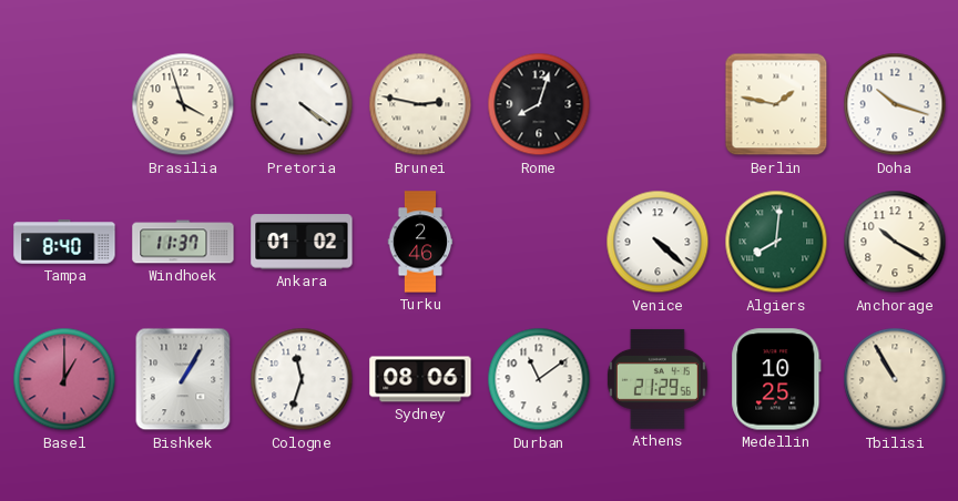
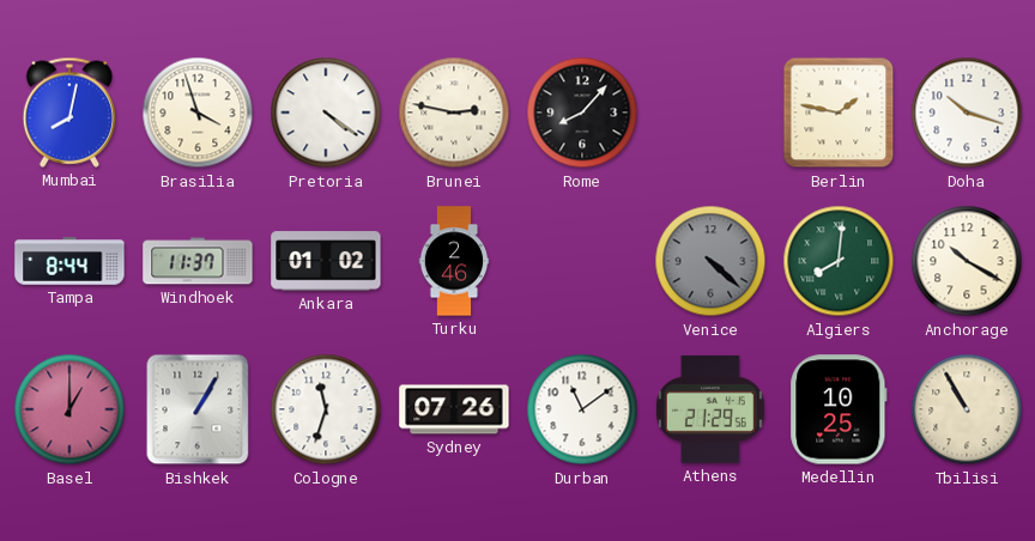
Mumbai: none -> 8:02
Rome: 8:03 -> 8:07
Tampa: 8:40 -> 8:44
Venice dial: white -> grey
Sydney: 08:06 -> 07:26
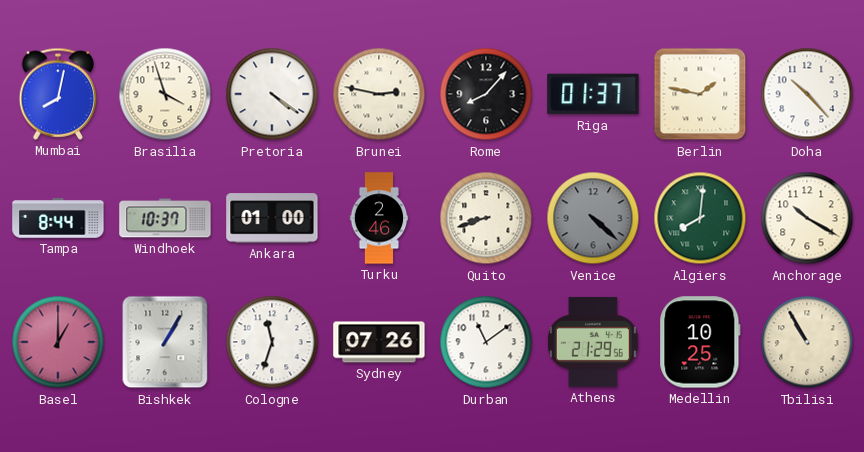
Riga: none -> 01:37
Doha: 10:18 -> 10:23
Windhoek: 11:37 -> 10:37
Ankara: 01:02 -> 01:00
Quito: none -> 8:42
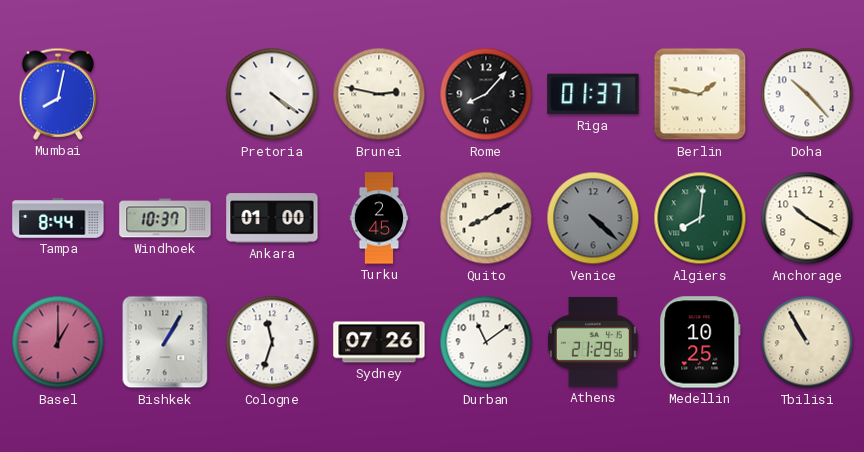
Brasilia: 3:57 -> none
Turku: 2:46 -> 2:45
Quito: 8:42 -> 8:10
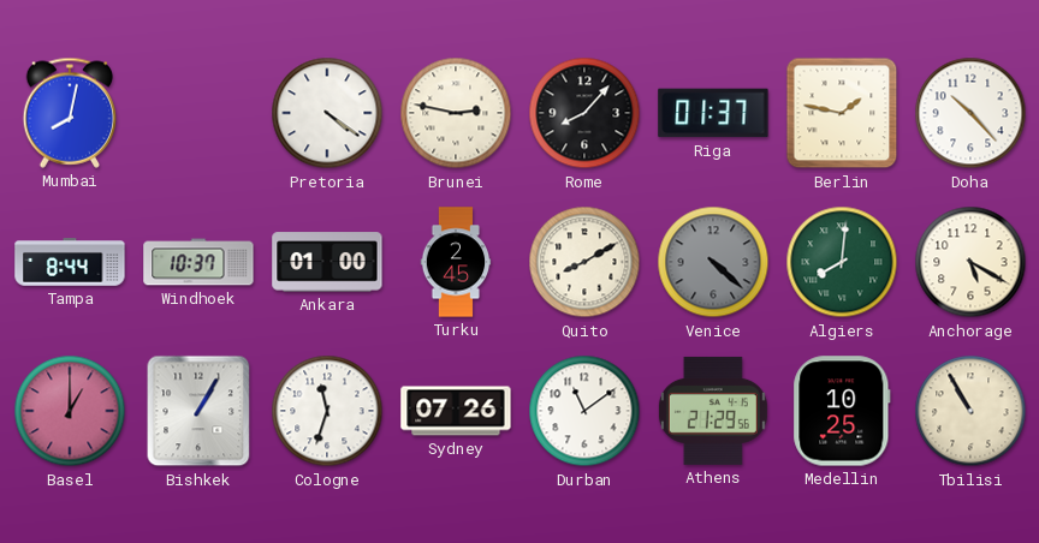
Anchorage: 10:20 -> 5:20
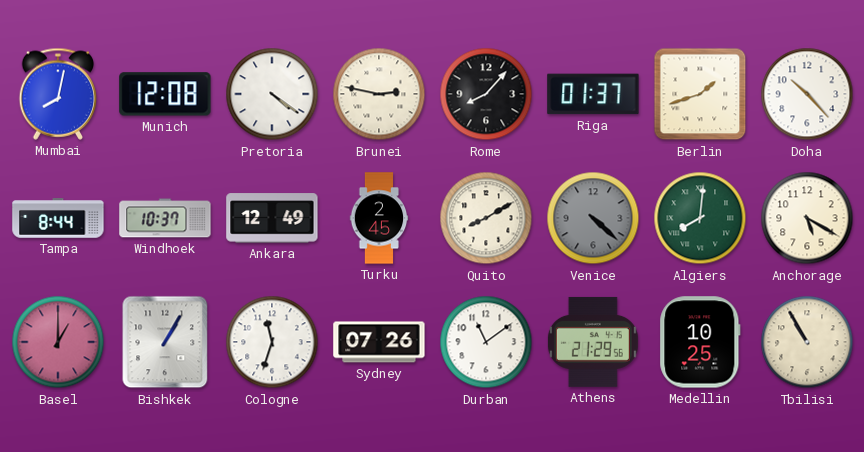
Munich: none -> 12:08
Berlin: 1:47 -> 1:42
Ankara: 01:00 -> 12:49
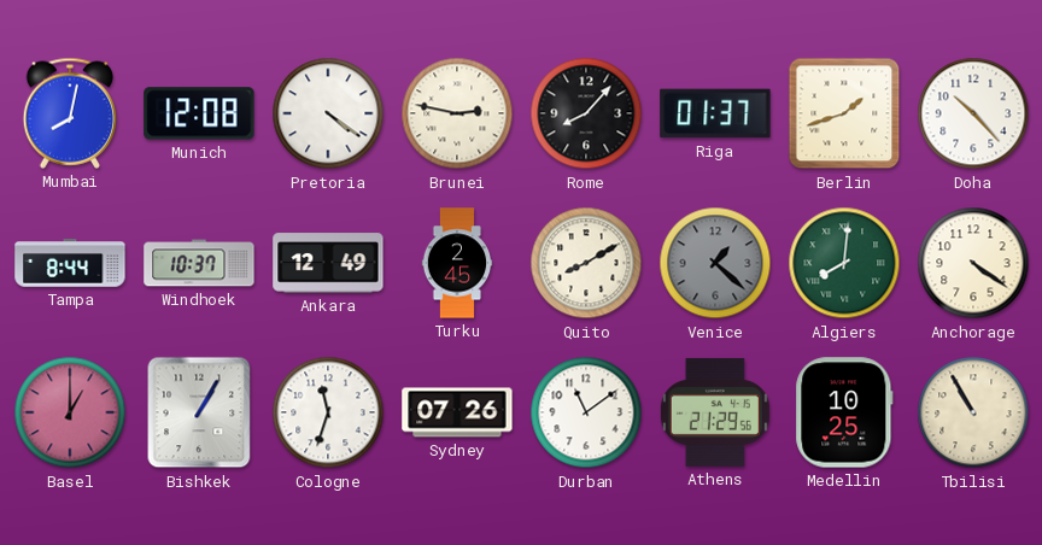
Venice: 4:22 -> 1:22
Anchorage: 5:20 -> 4:21
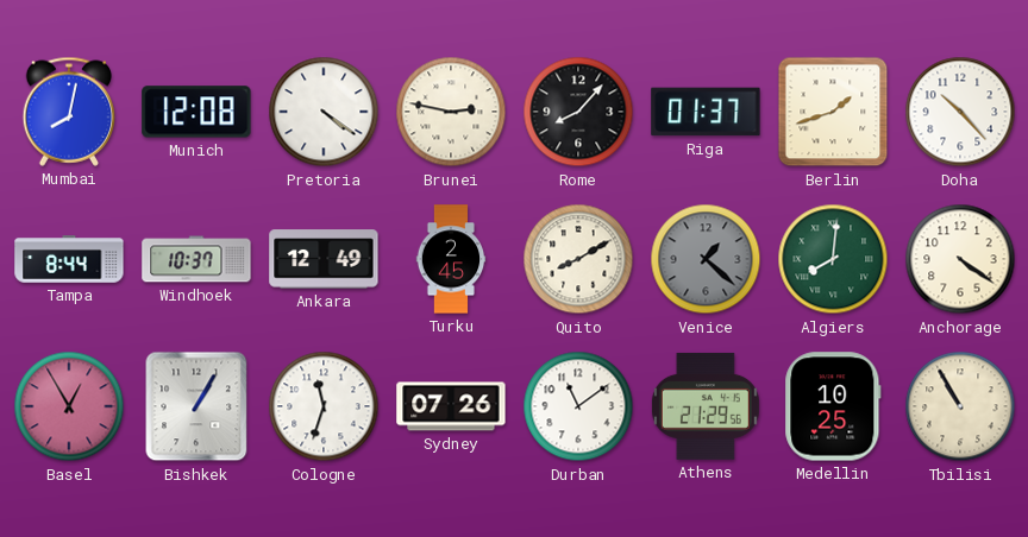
Basel: 1:00 -> 12:55
